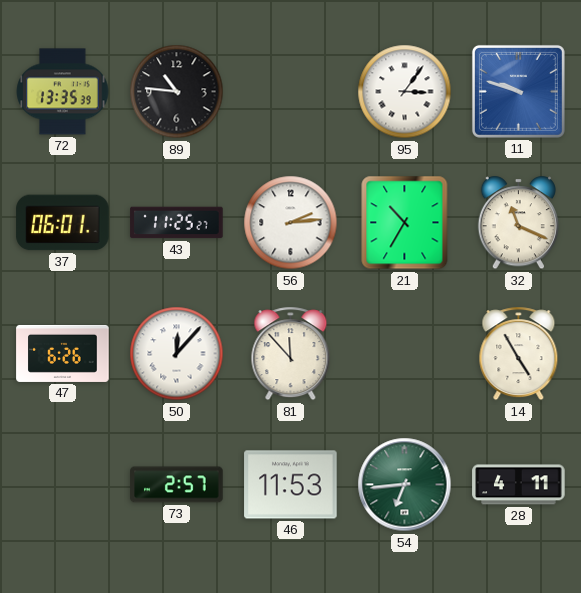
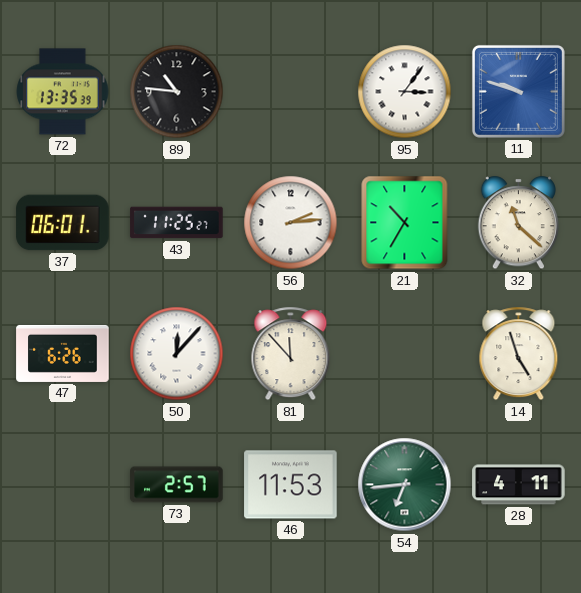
32: 11:19 -> 11:22
14: 4:55 -> 4:57
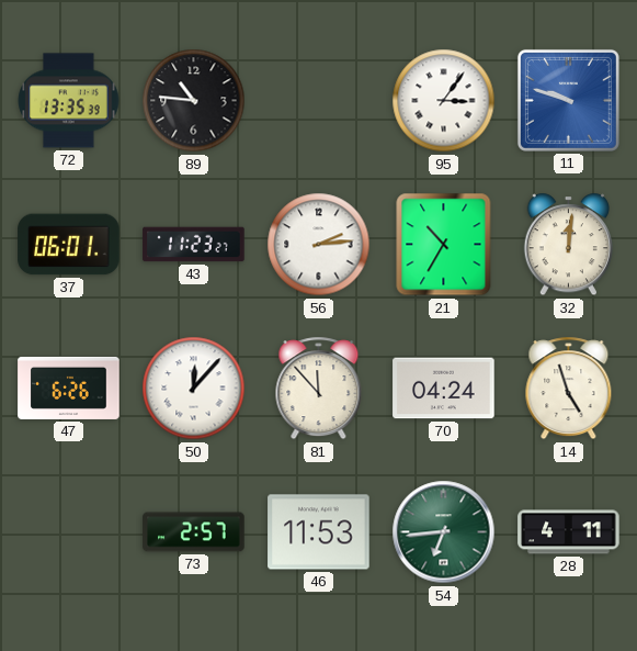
43: 11:25 -> 11:23
32: 11:22 -> 12:01
70: none -> 04:24
